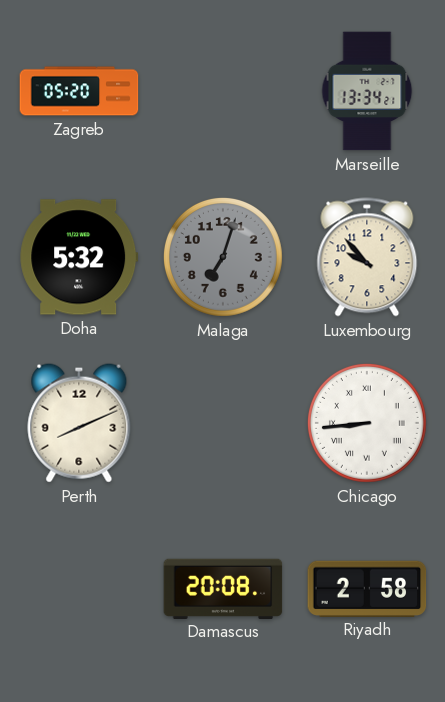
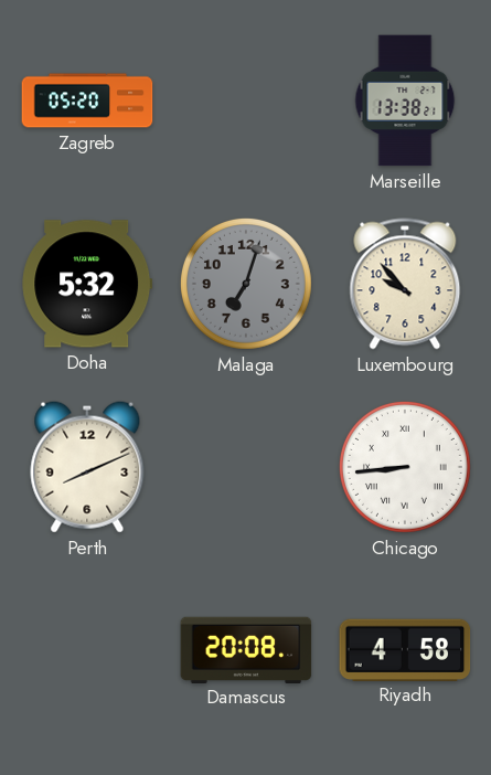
Marseille: 13:34 -> 13:38
Riyadh: 2:58 -> 4:58
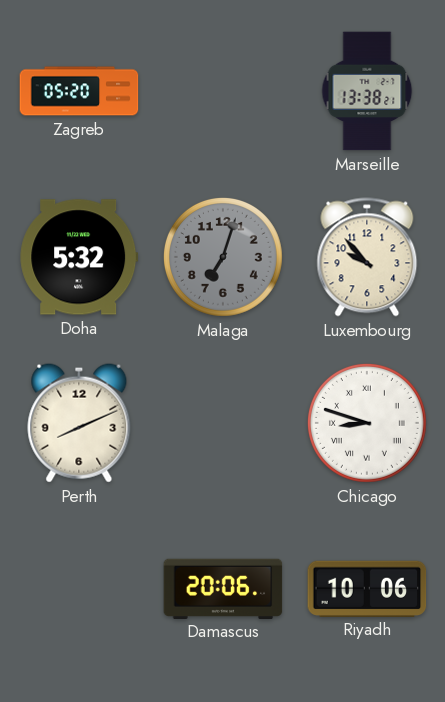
Chicago: 8:44 -> 8:48
Damascus: 20:08 -> 20:06
Riyadh: 4:58 -> 10:06
